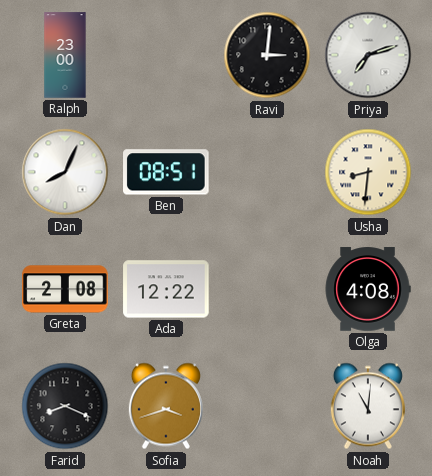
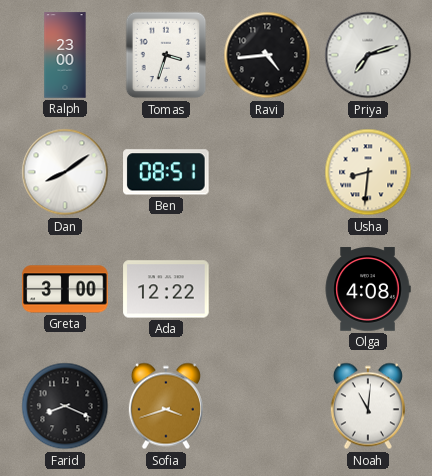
Tomas: none -> 3:33
Ravi: 3:01 -> 4:44
Dan: 8:04 -> 8:09
Greta: 2:08 -> 3:00
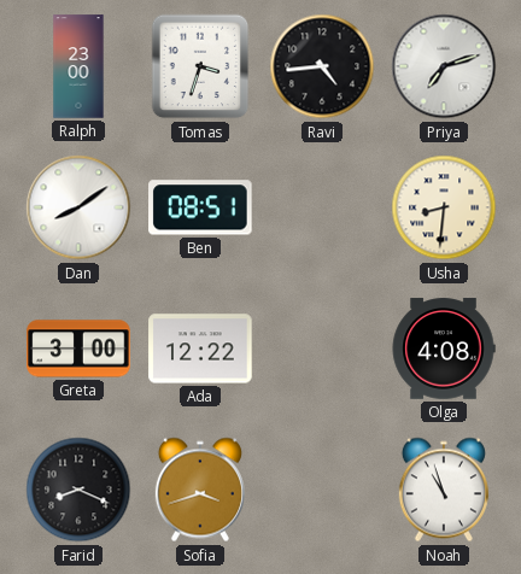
Noah: 11:01 -> 10:57
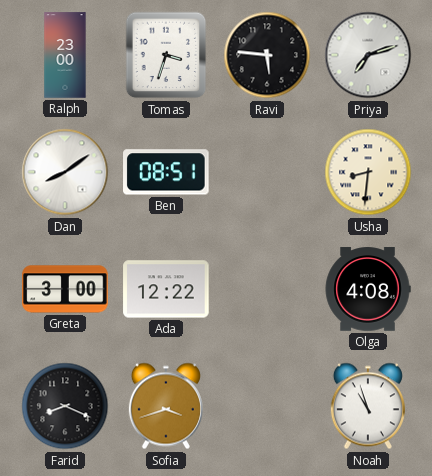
Ravi: 4:44 -> 5:46
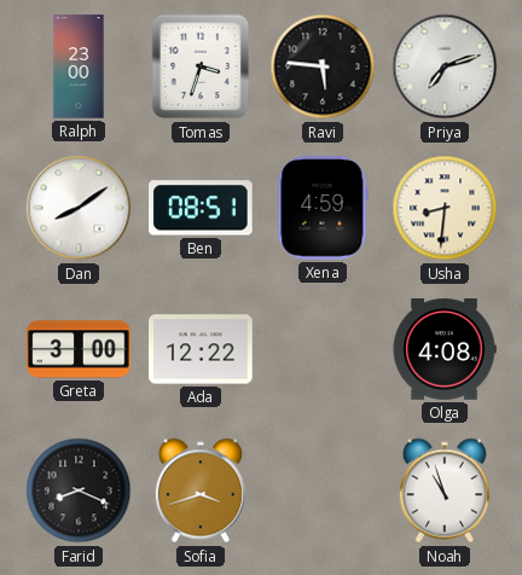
Xena: none -> 4:59
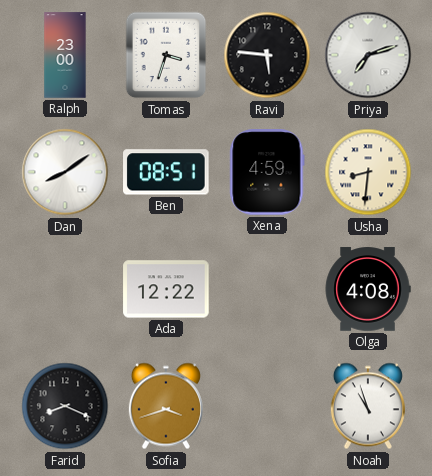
Greta: 3:00 -> none
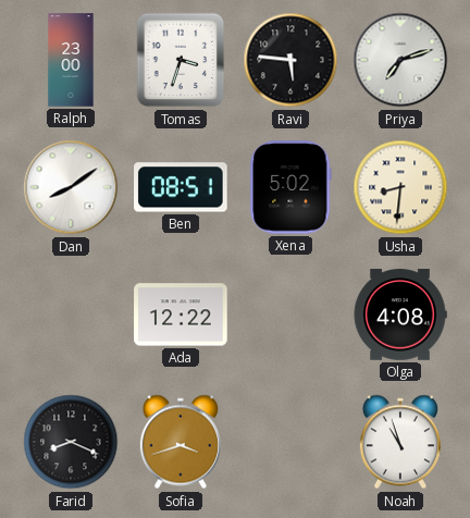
Xena: 4:59 -> 5:02
